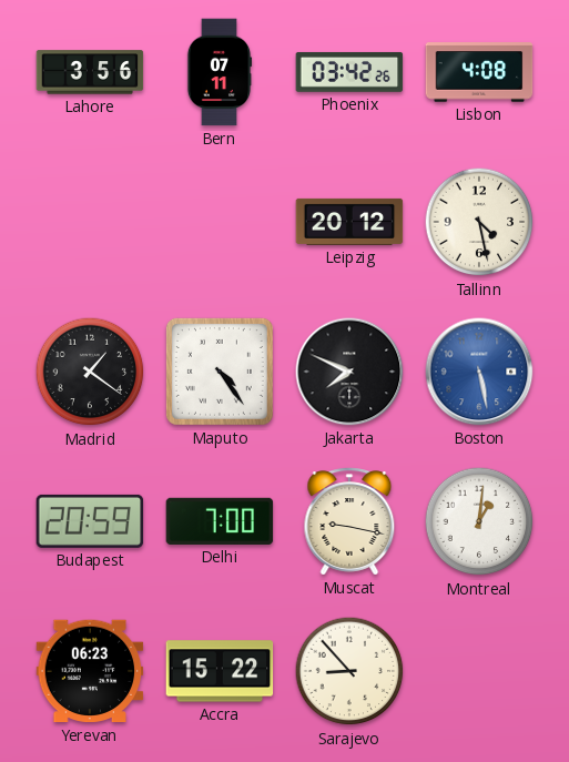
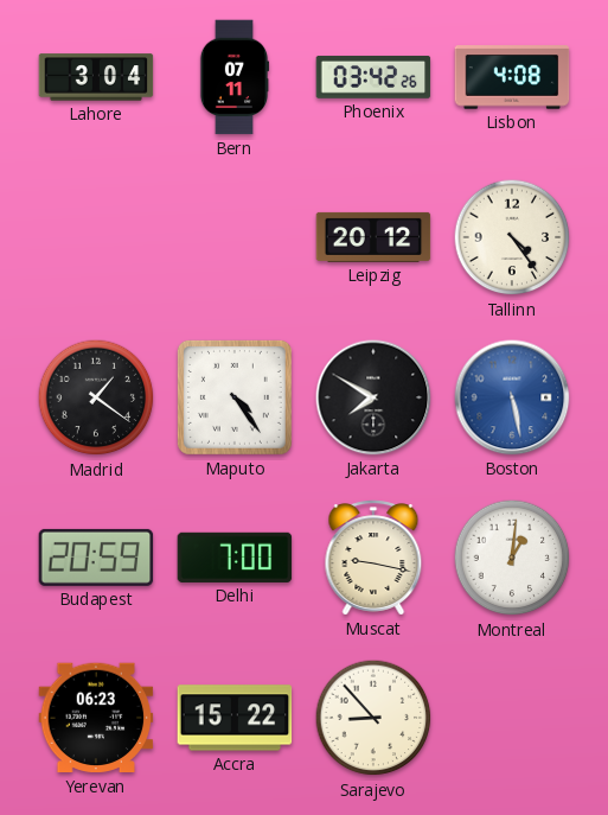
Lahore: 3:56 -> 3:04
Tallinn: 4:28 -> 4:24
Jakarta: 7:49 -> 7:50
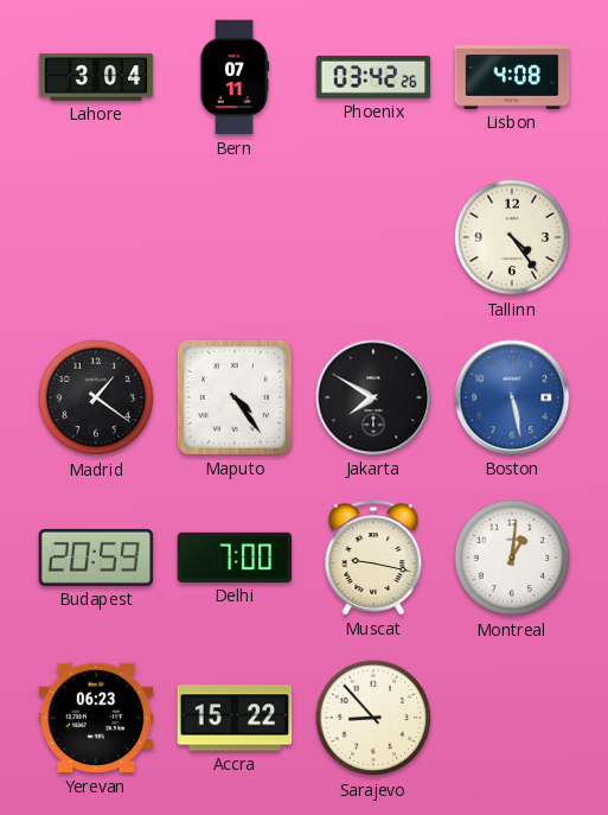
Leipzig: 20:12 -> none
